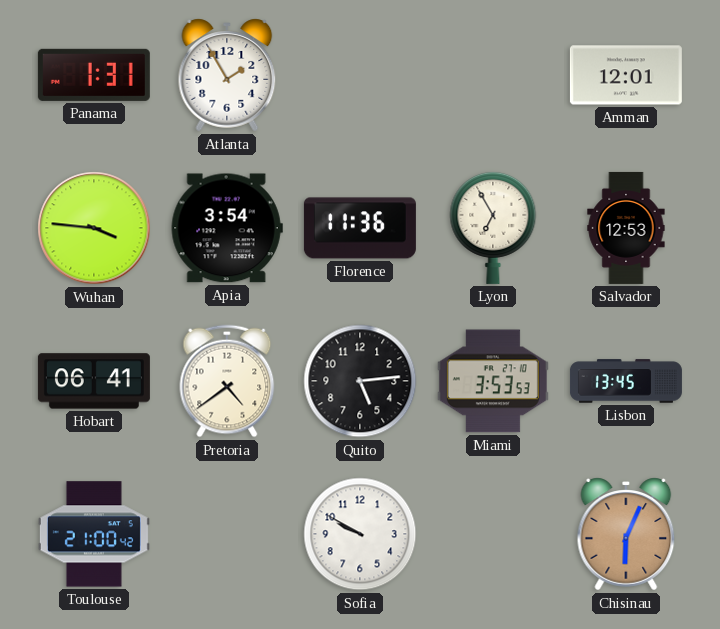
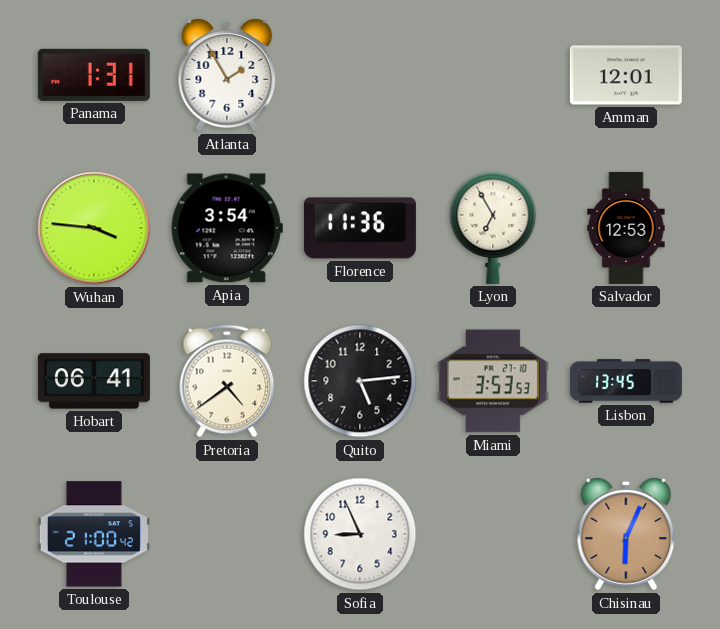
Sofia: 9:50 -> 8:56
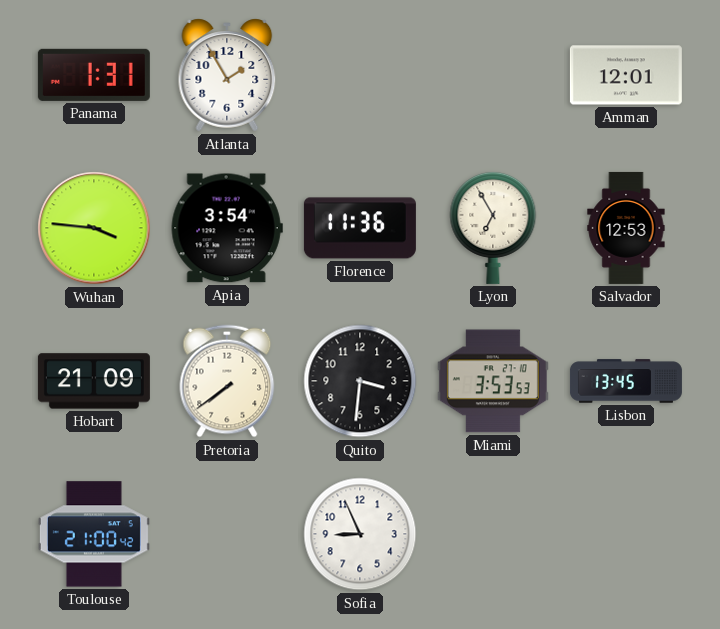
Hobart: 06:41 -> 21:09
Pretoria: 4:39 -> 7:39
Quito: 5:14 -> 3:31
Chisinau: 6:04 -> none
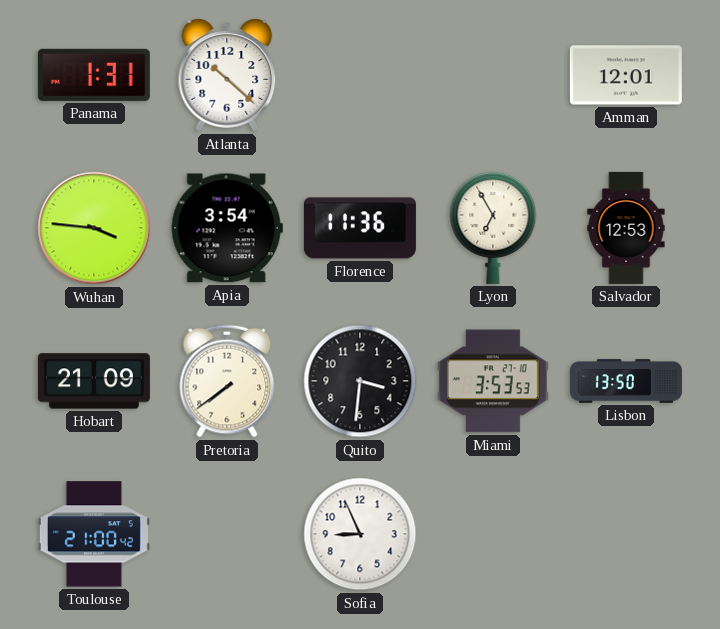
Atlanta: 1:55 -> 10:22
Lisbon: 13:45 -> 13:50
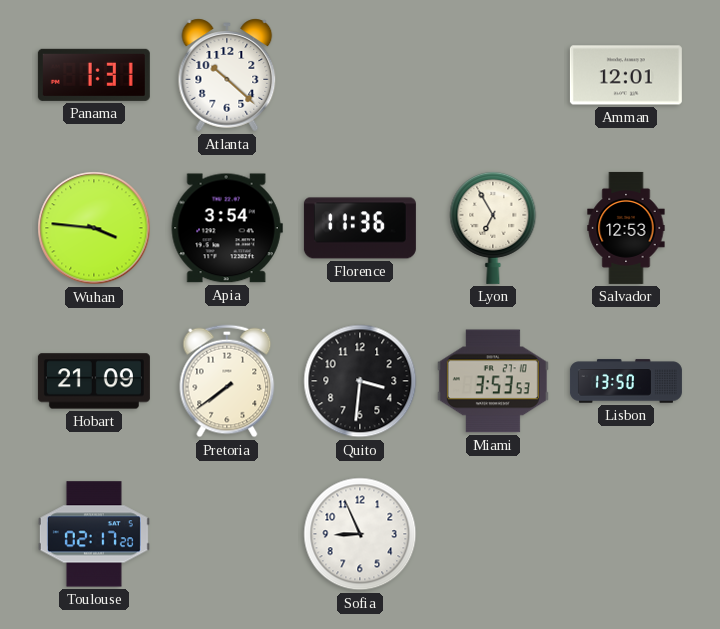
Toulouse: 21:00 -> 02:17
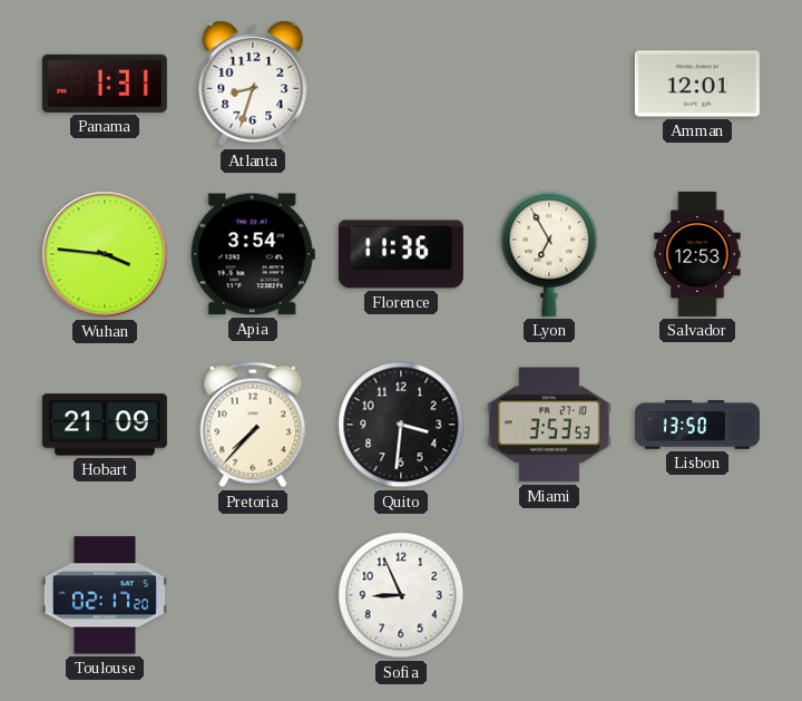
Atlanta: 10:22 -> 8:33
Pretoria: 7:39 -> 7:37
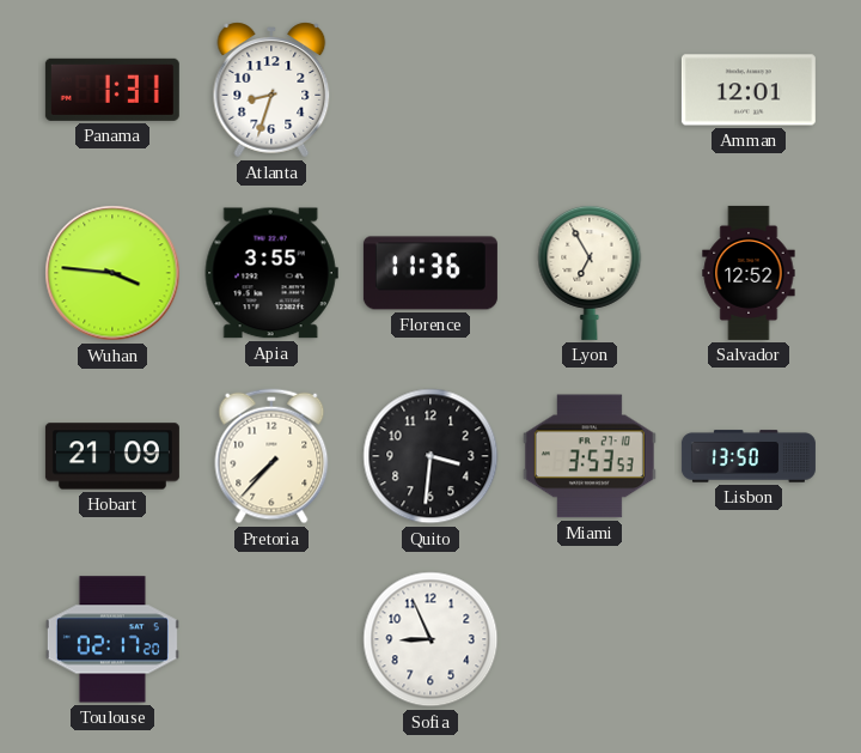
Apia: 3:54 -> 3:55
Salvador: 12:53 -> 12:52
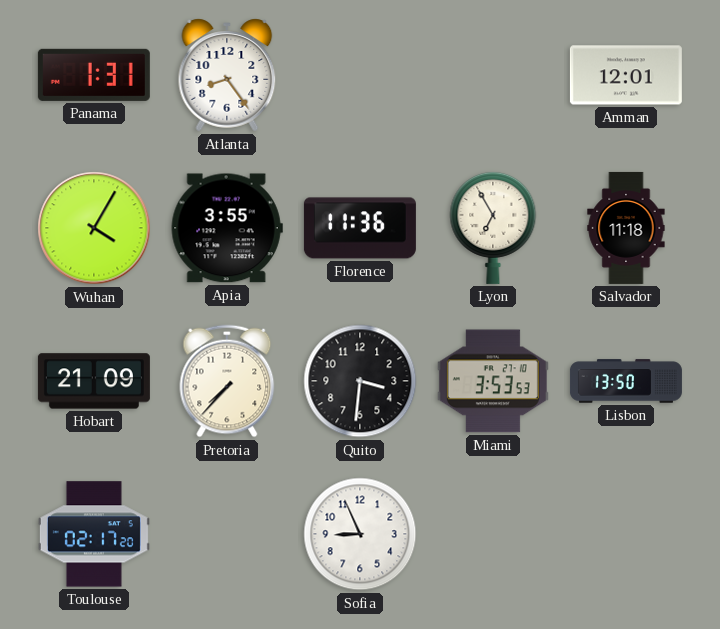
Atlanta: 8:33 -> 8:24
Wuhan: 3:46 -> 4:05
Salvador: 12:52 -> 11:18
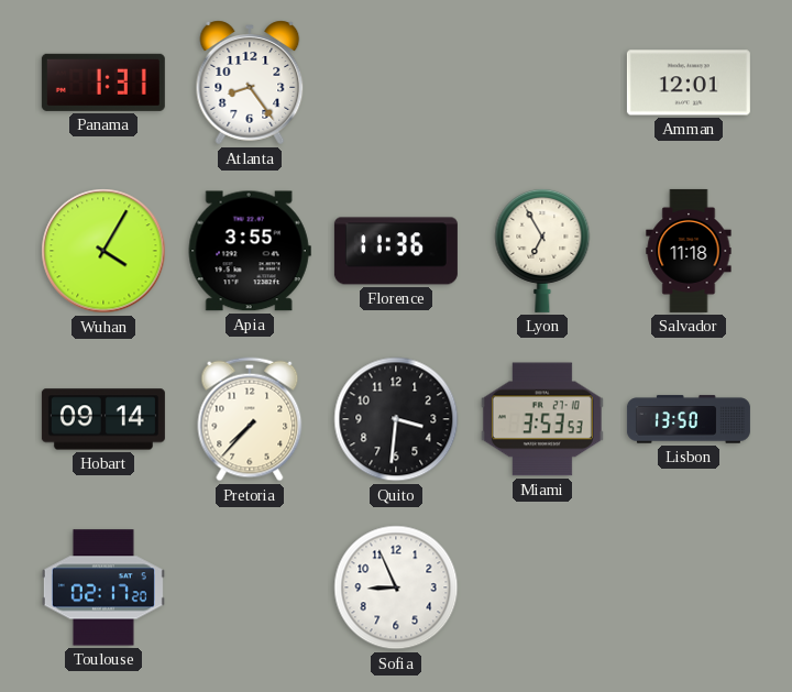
Hobart: 21:09 -> 09:14
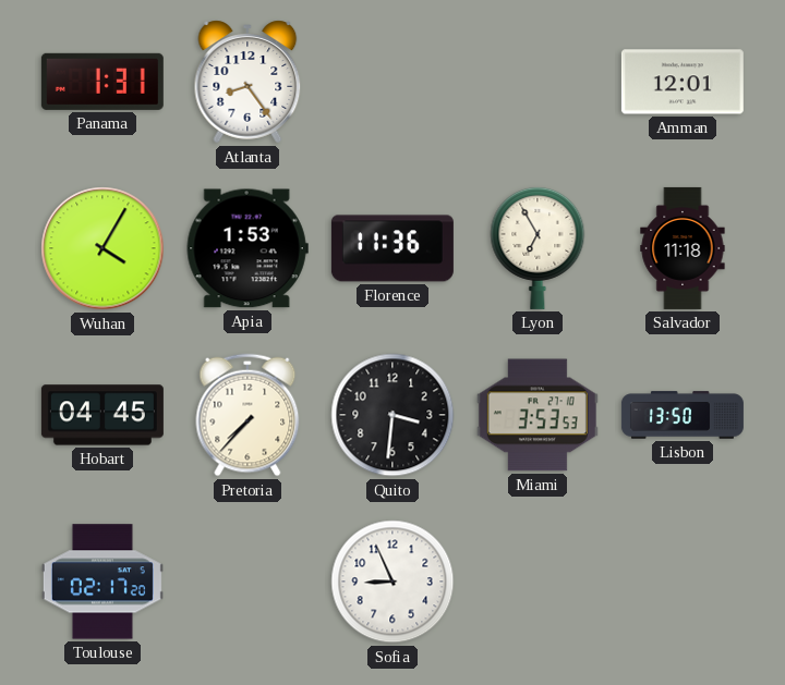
Apia: 3:55 -> 1:53
Hobart: 09:14 -> 04:45
